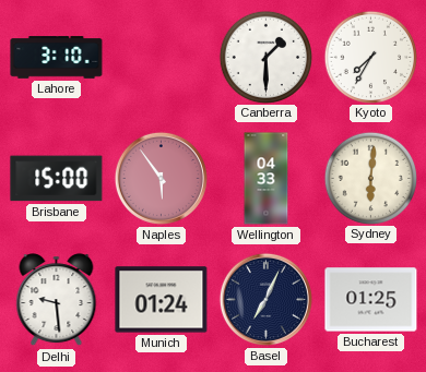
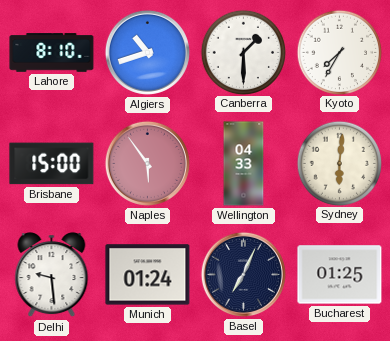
Lahore: 3:10 -> 8:10
Algiers: none -> 10:42
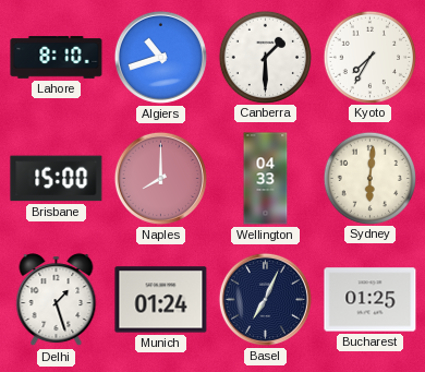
Naples: 5:54 -> 8:00
Delhi: 9:29 -> 1:27
